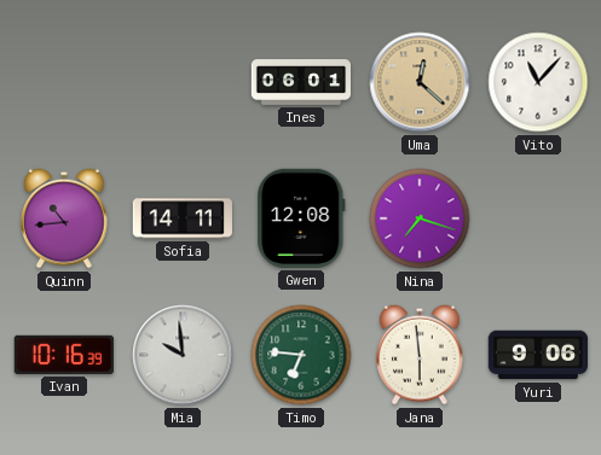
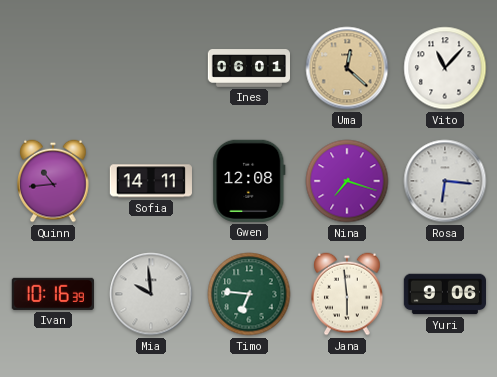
Rosa: none -> 6:16
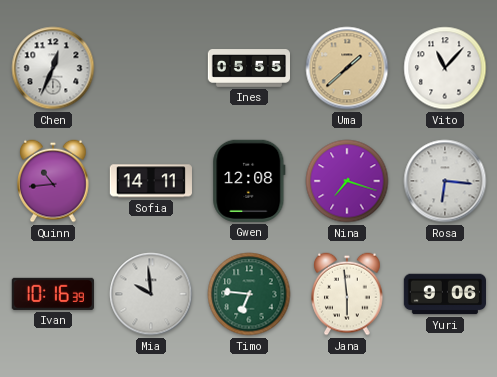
Chen: none -> 12:34
Ines: 06:01 -> 05:55
Uma: 12:22 -> 1:38
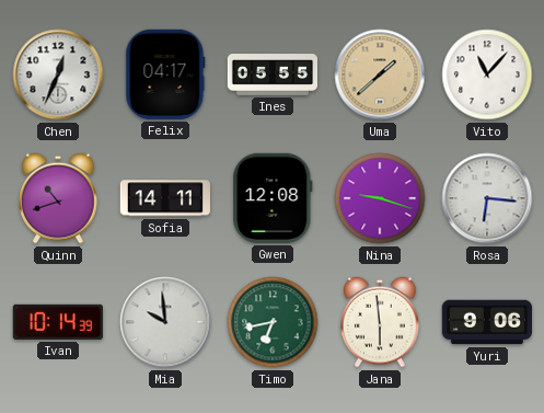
Felix: none -> 04:17
Quinn: 10:44 -> 10:42
Nina: 7:18 -> 9:18
Ivan: 10:16 -> 10:14
Timo: 6:46 -> 6:43
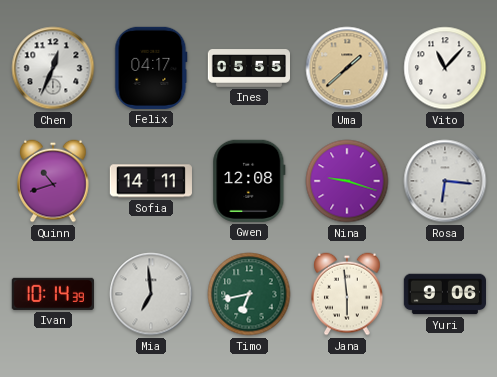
Mia: 9:59 -> 6:59
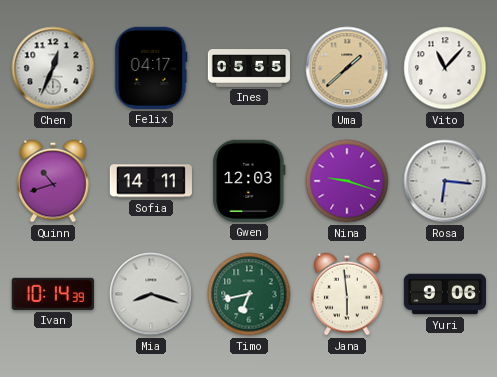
Gwen: 12:08 -> 12:03
Mia: 6:59 -> 8:18
